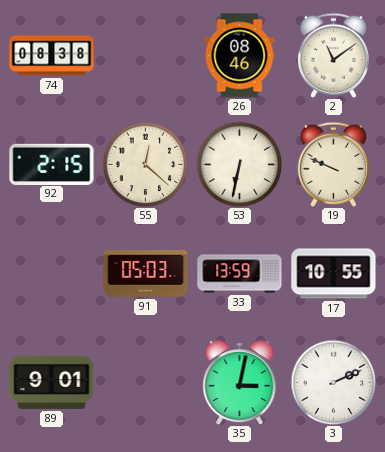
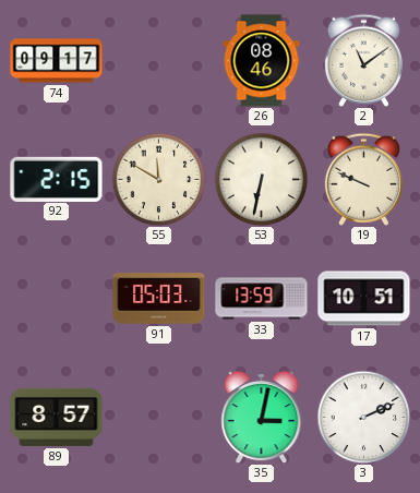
74: 08:38 -> 09:17
55: 12:22 -> 11:50
17: 10:55 -> 10:51
89: 9:01 -> 8:57
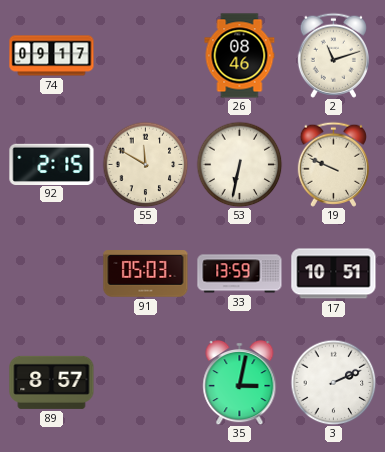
2: 11:09 -> 11:12
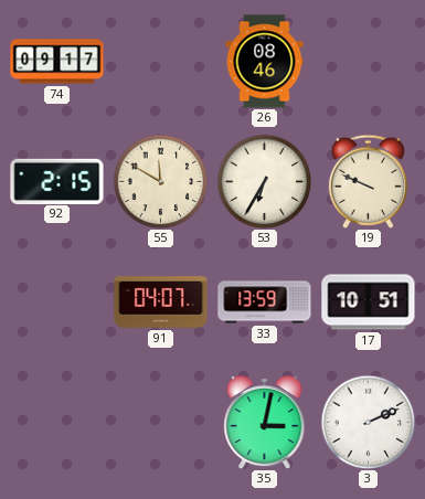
2: 11:12 -> none
53: 6:32 -> 6:35
91: 05:03 -> 04:07
89: 8:57 -> none
